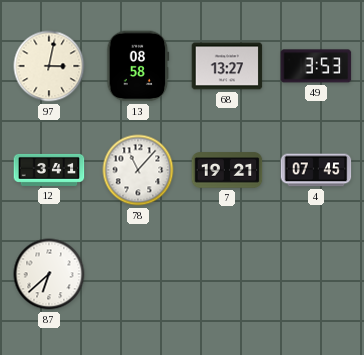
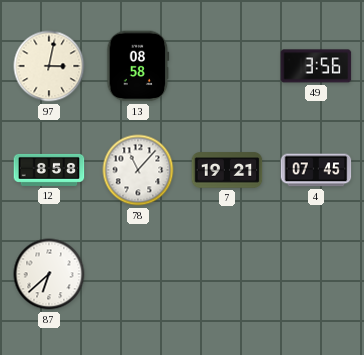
68: 13:27 -> none
49: 3:53 -> 3:56
12: 3:41 -> 8:58
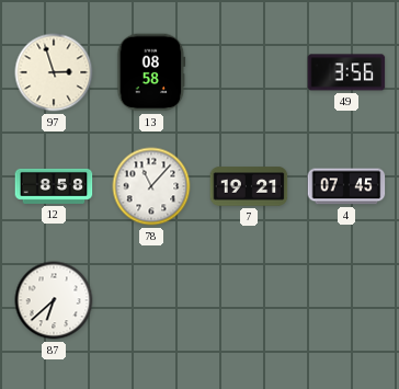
97: 3:02 -> 2:57
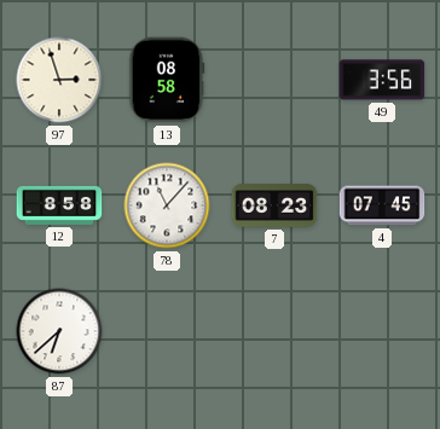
7: 19:21 -> 08:23
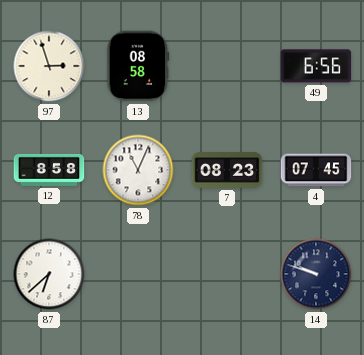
49: 3:56 -> 6:56
78: 11:07 -> 11:04
14: none -> 9:48
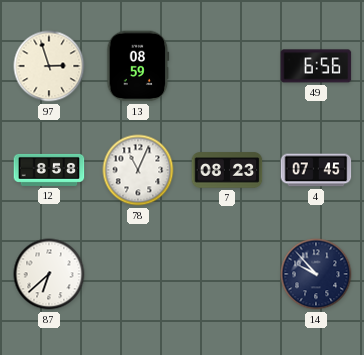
13: 08:58 -> 08:59
14: 9:48 -> 9:53
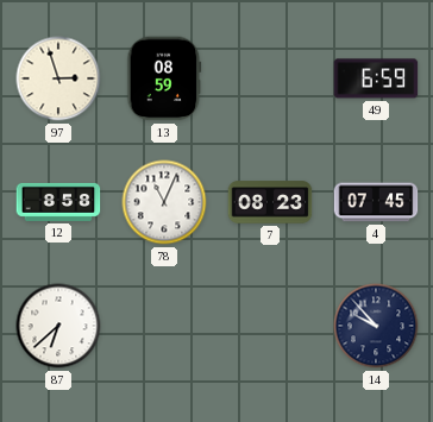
49: 6:56 -> 6:59
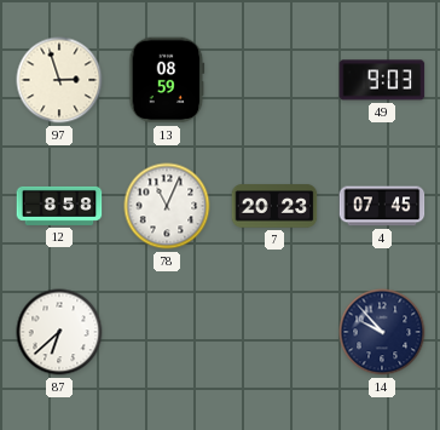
49: 6:59 -> 9:03
7: 08:23 -> 20:23
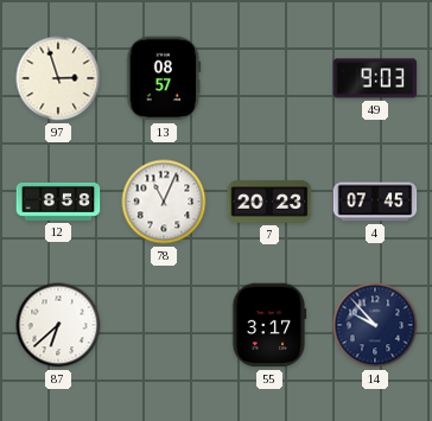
13: 08:59 -> 08:57
55: none -> 3:17
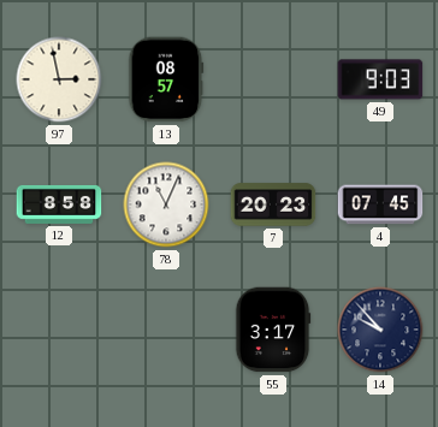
97: 2:57 -> 2:58
87: 6:38 -> none
